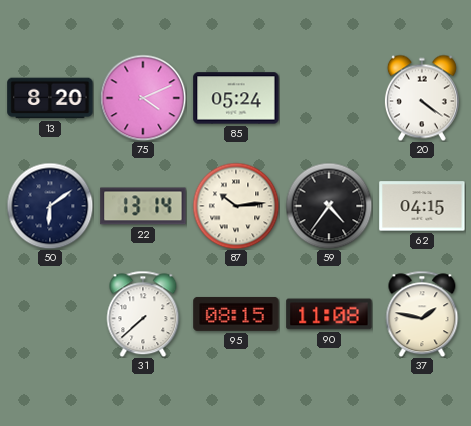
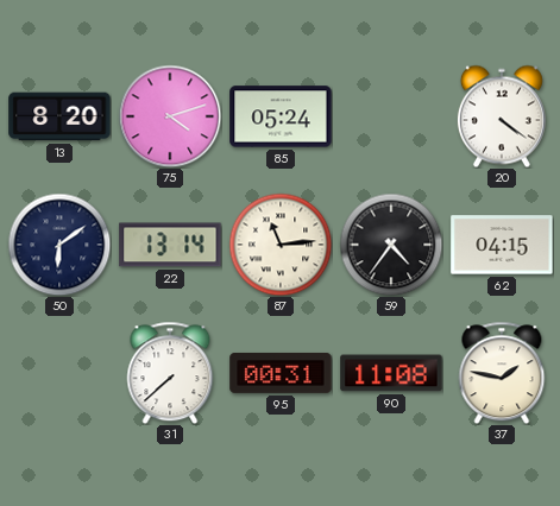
75: 4:11 -> 4:12
87: 10:14 -> 11:14
95: 08:15 -> 00:31
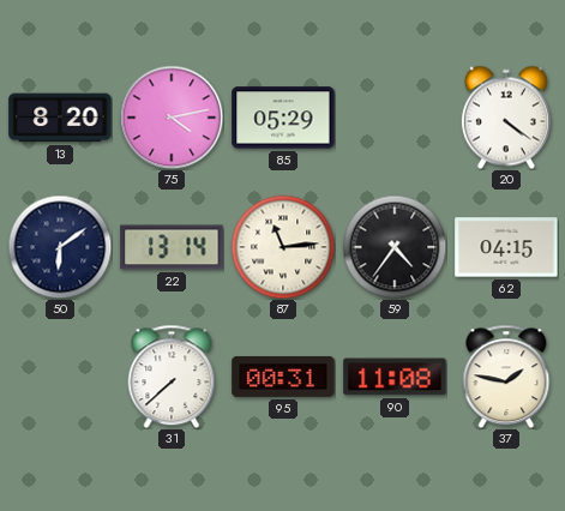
75: 4:12 -> 4:13
85: 05:24 -> 05:29
